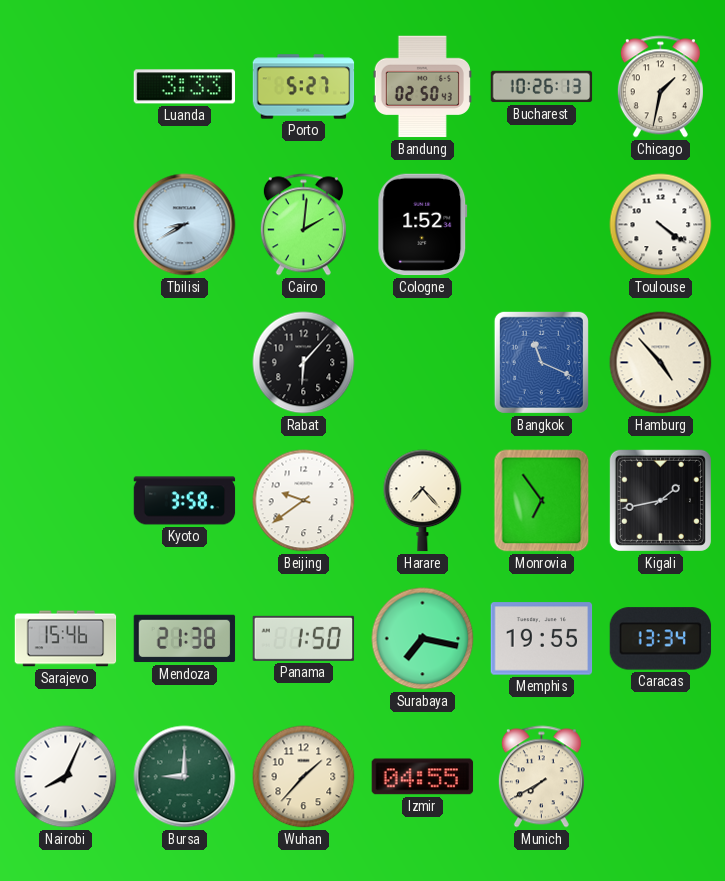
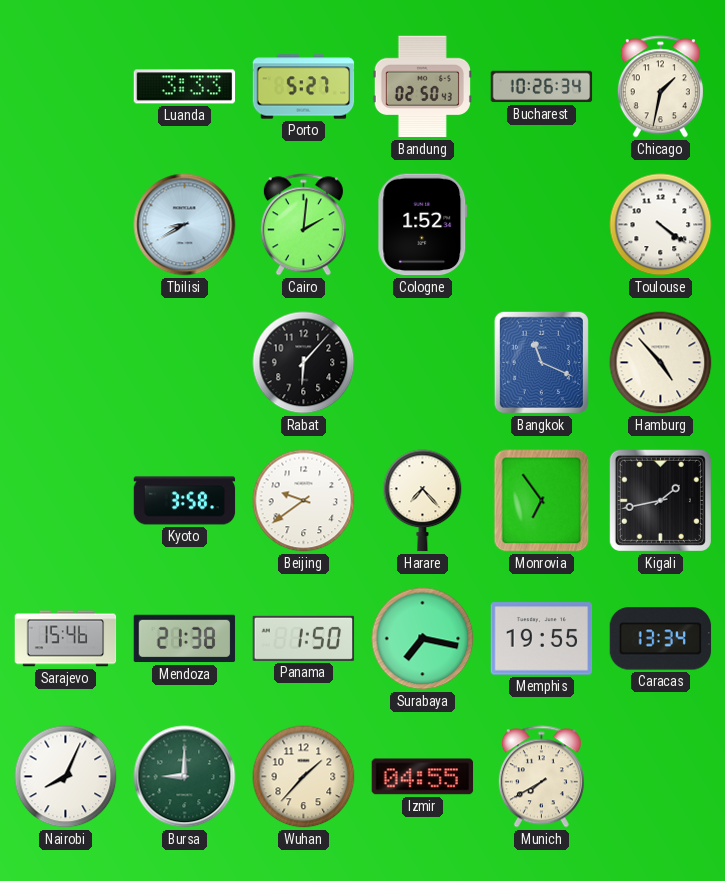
Bucharest: 10:26:13 -> 10:26:34
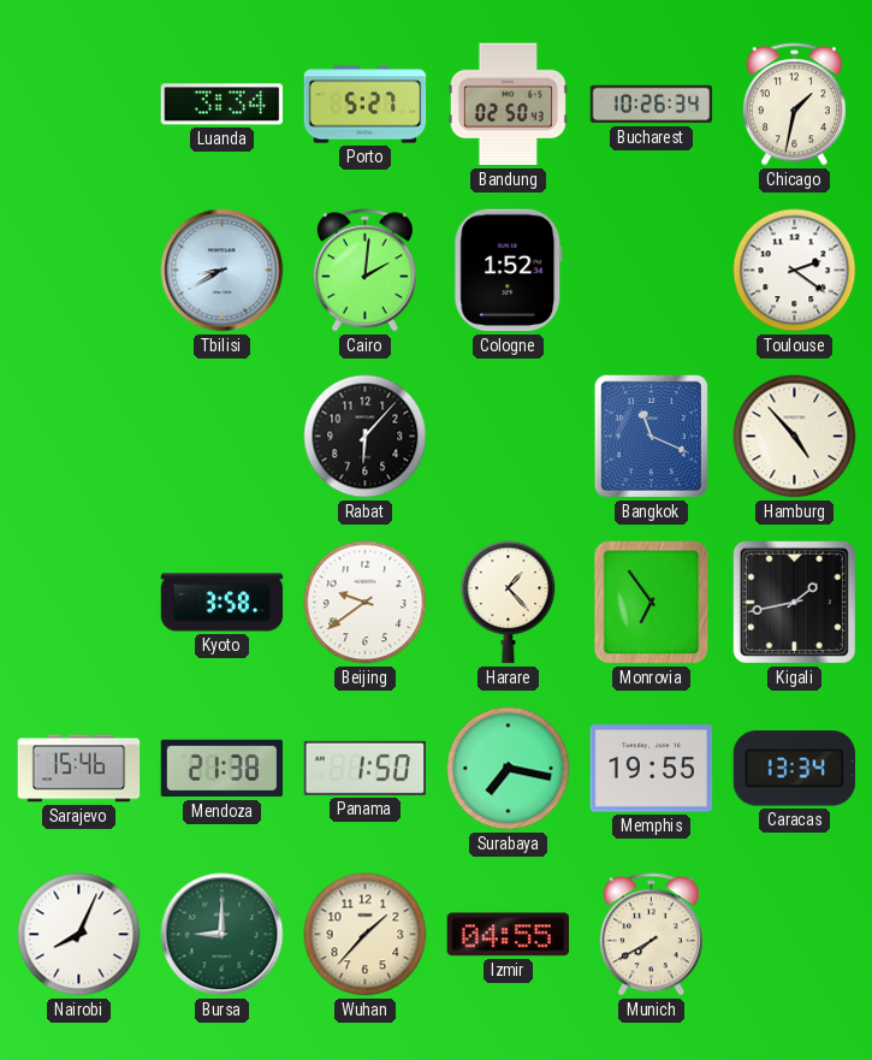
Luanda: 3:33 -> 3:34
Toulouse: 4:21 -> 2:21
Harare: 7:23 -> 1:23
